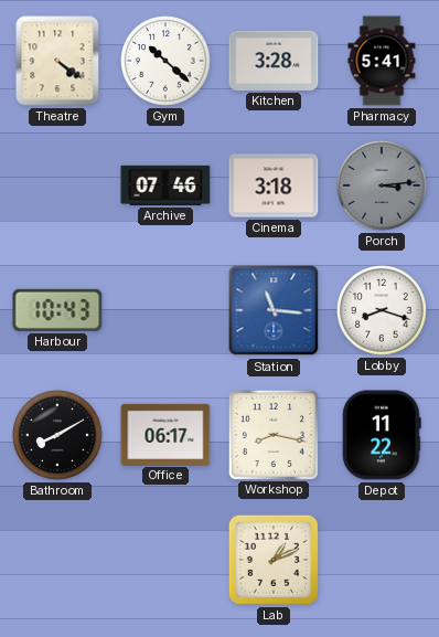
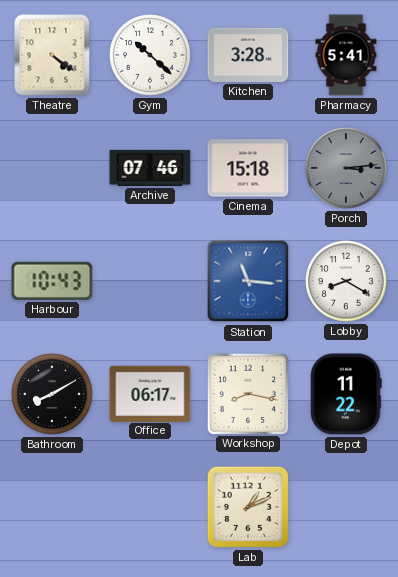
Cinema: 3:18 -> 15:18
Lobby: 8:18 -> 8:20
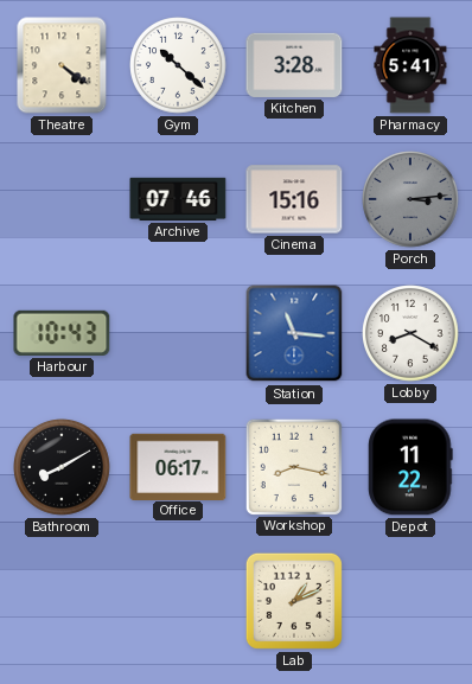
Cinema: 15:18 -> 15:16
